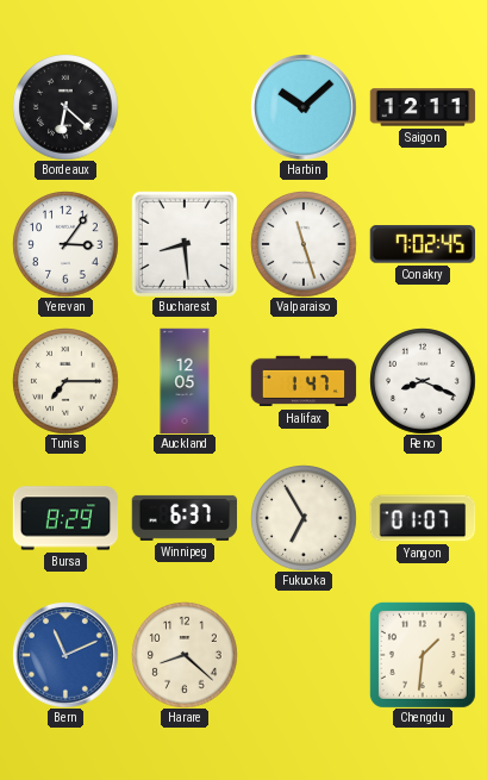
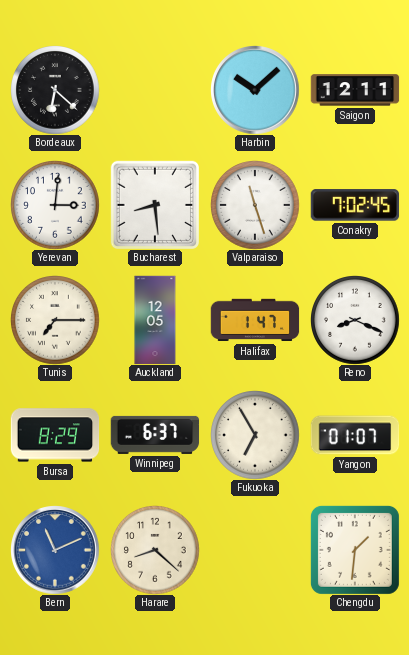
Yerevan: 3:06 -> 3:01
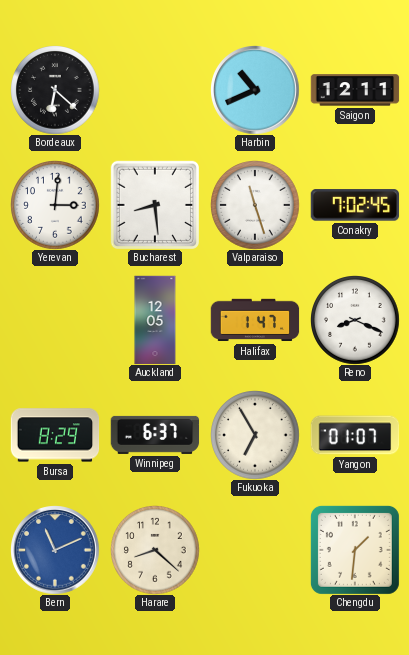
Harbin: 10:08 -> 10:41
Tunis: 7:15 -> none
